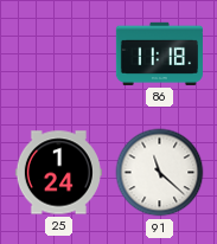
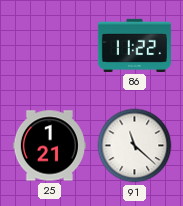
86: 11:18 -> 11:22
25: 1:24 -> 1:21
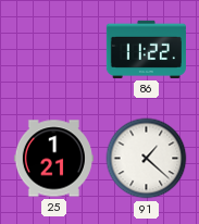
91: 11:22 -> 1:22
